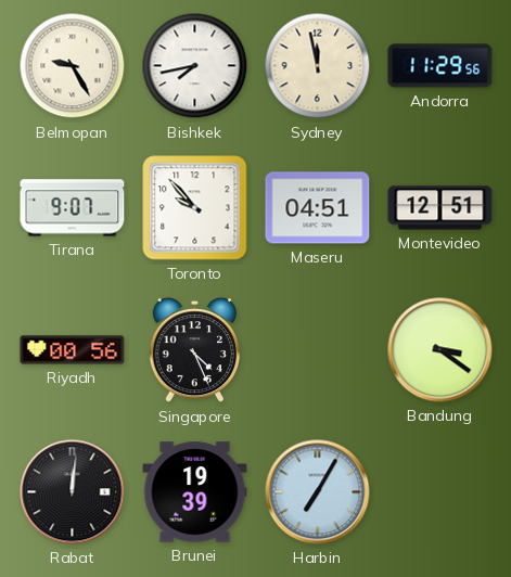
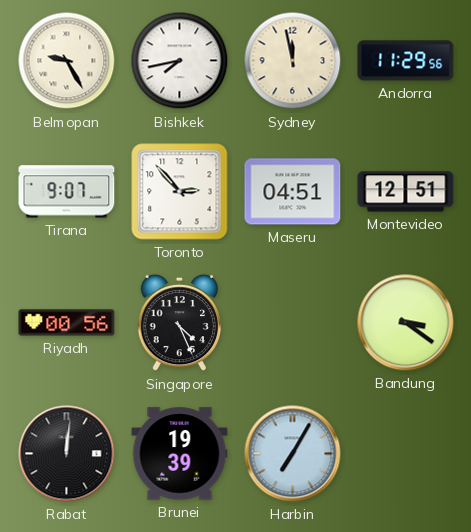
Toronto: 9:53 -> 2:53
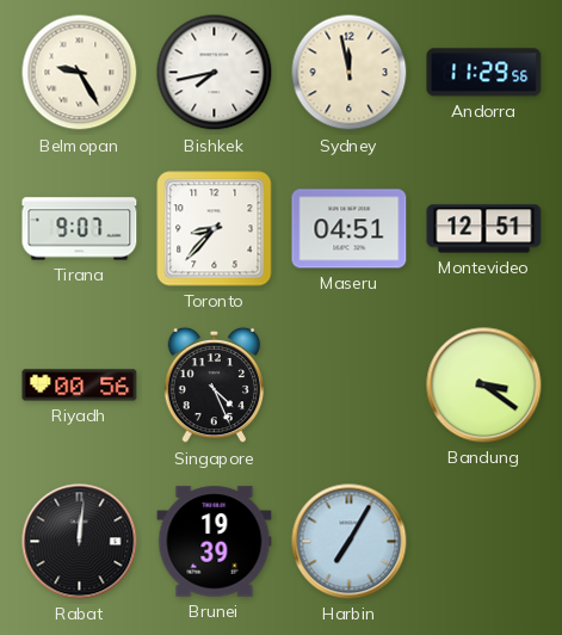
Toronto: 2:53 -> 8:37
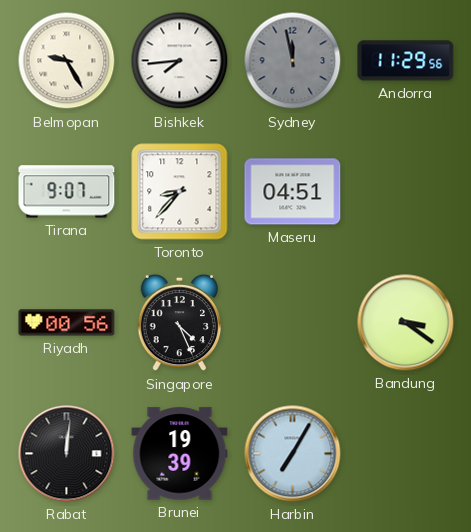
Bishkek: 7:43 -> 7:44
Sydney dial: cream -> grey
Montevideo: 12:51 -> none
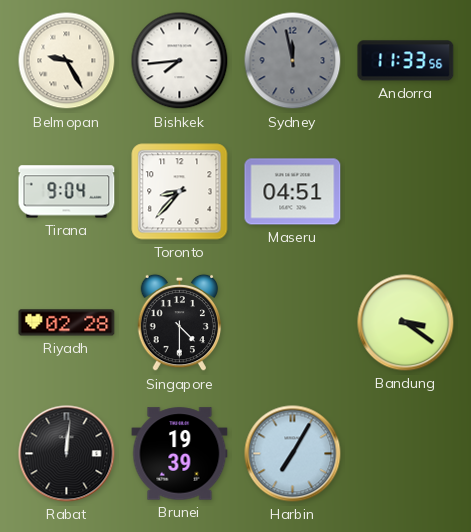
Andorra: 11:29 -> 11:33
Tirana: 9:07 -> 9:04
Riyadh: 00:56 -> 02:28
Singapore: 4:26 -> 4:30
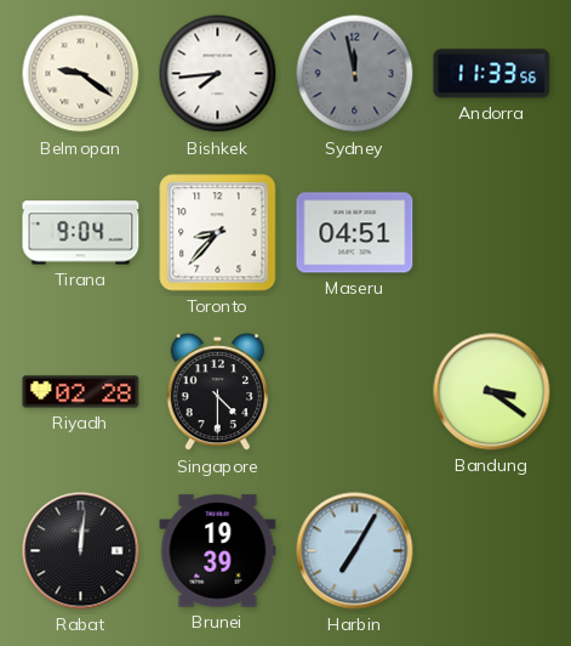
Belmopan: 9:25 -> 9:21
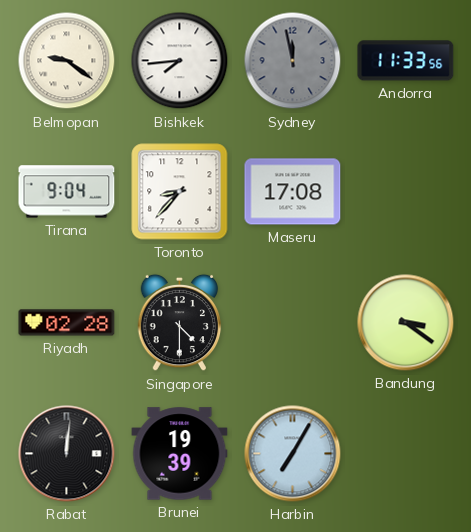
Maseru: 04:51 -> 17:08
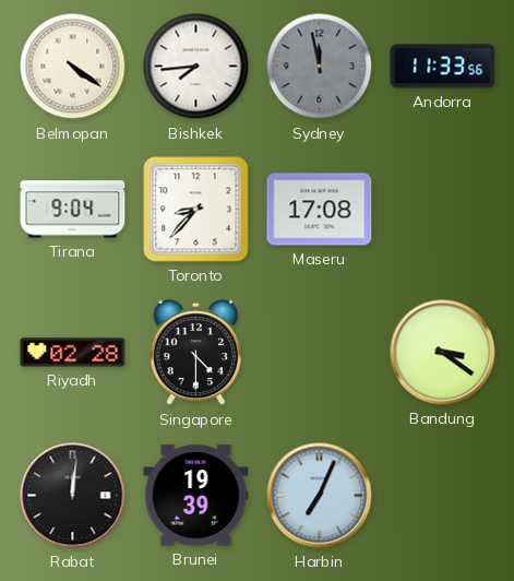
Belmopan: 9:21 -> 4:21
Harbin: 7:05 -> 7:04
